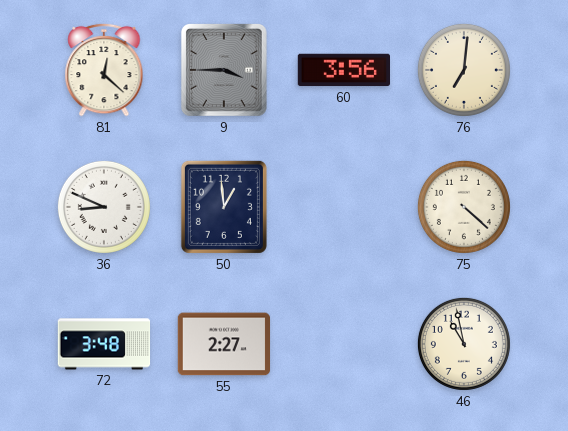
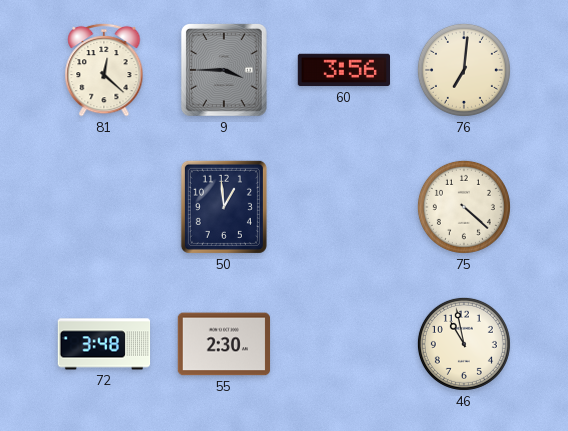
36: 8:49 -> none
55: 2:27 -> 2:30
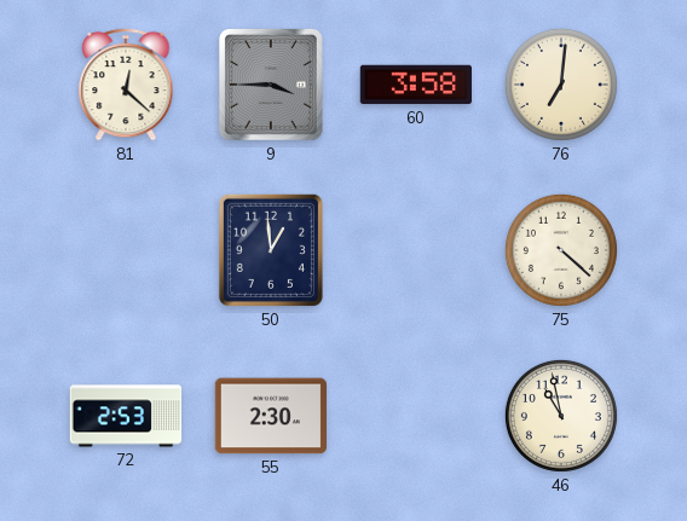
60: 3:56 -> 3:58
72: 3:48 -> 2:53
